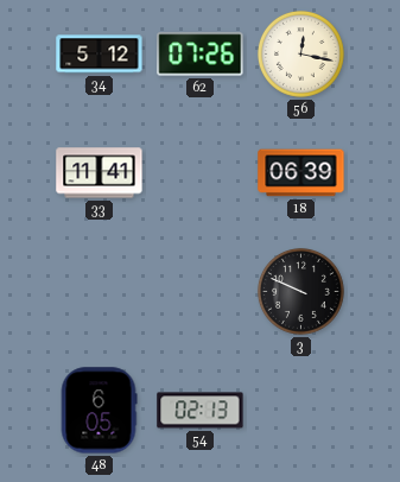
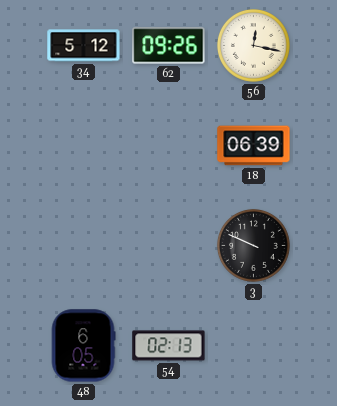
62: 07:26 -> 09:26
33: 11:41 -> none
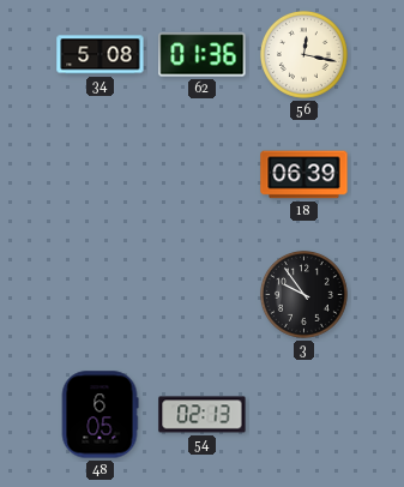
34: 5:12 -> 5:08
62: 09:26 -> 01:36
3: 9:49 -> 9:54
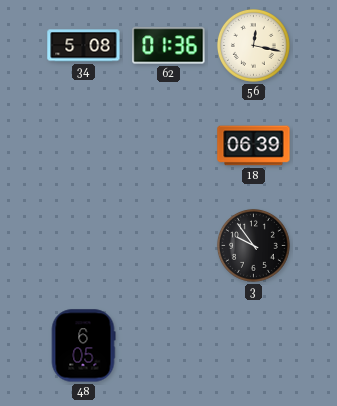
54: 02:13 -> none
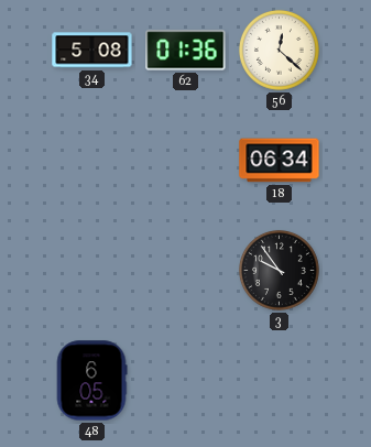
56: 12:17 -> 12:22
18: 06:39 -> 06:34
